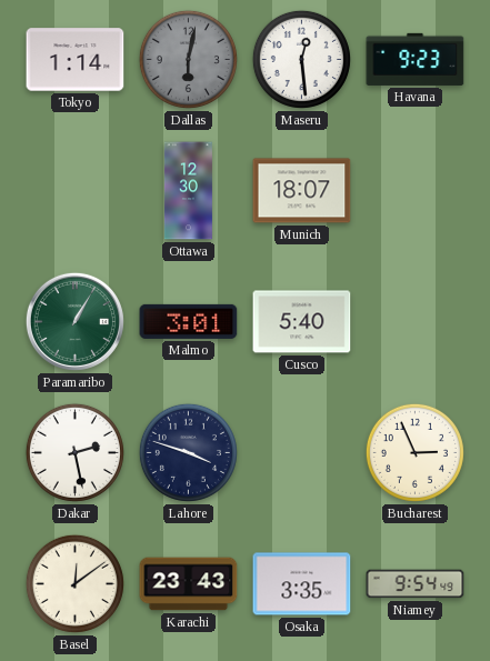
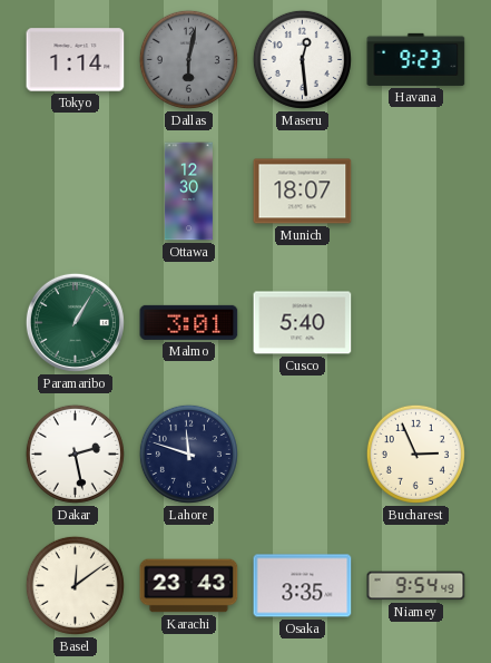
Lahore: 3:48 -> 11:48
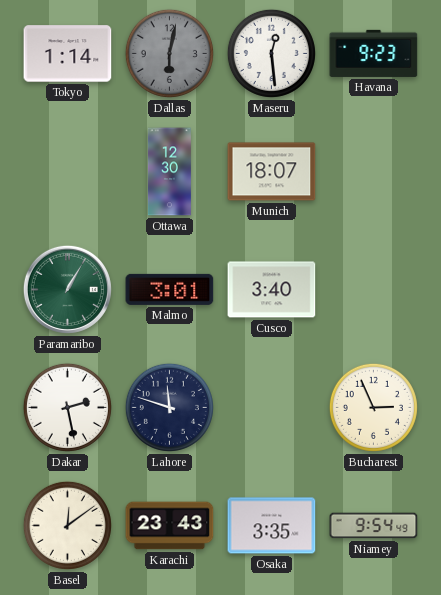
Cusco: 5:40 -> 3:40
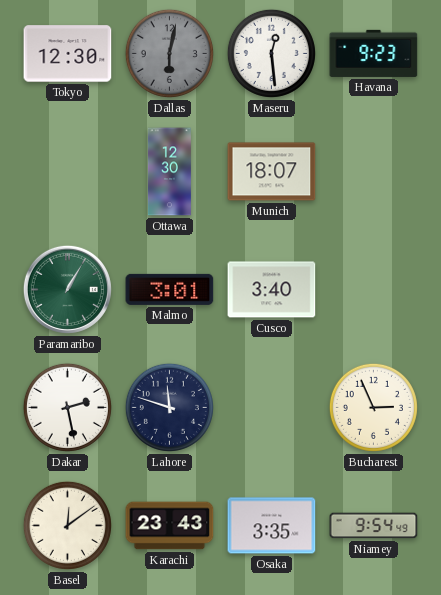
Tokyo: 1:14 -> 12:30
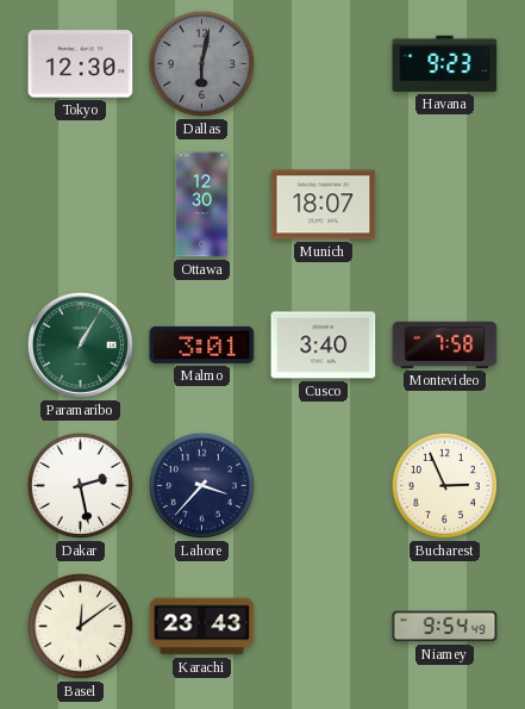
Maseru: 12:29 -> none
Montevideo: none -> 7:58
Lahore: 11:48 -> 3:37
Osaka: 3:35 -> none
